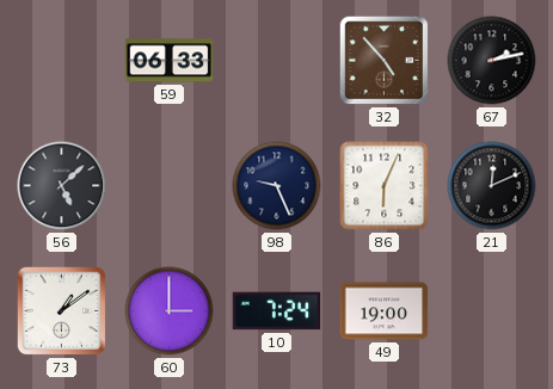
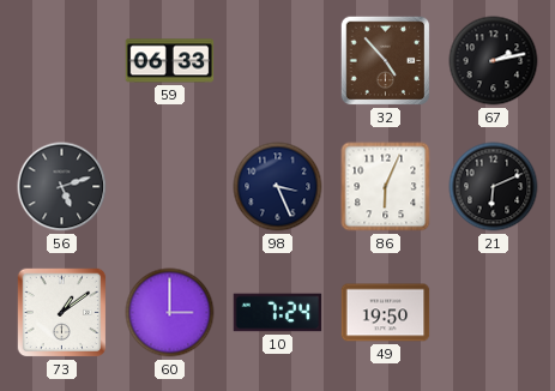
56: 5:08 -> 5:12
98: 9:26 -> 3:26
21: 12:11 -> 6:11
49: 19:00 -> 19:50
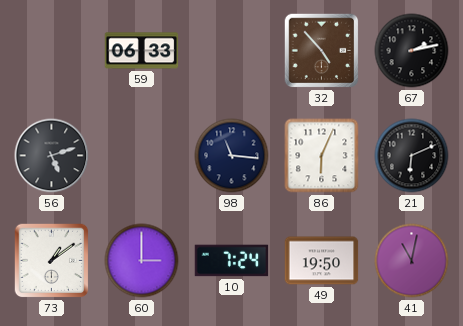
98: 3:26 -> 11:16
41: none -> 11:02
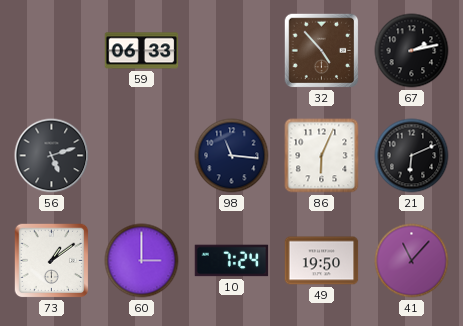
41: 11:02 -> 11:07
